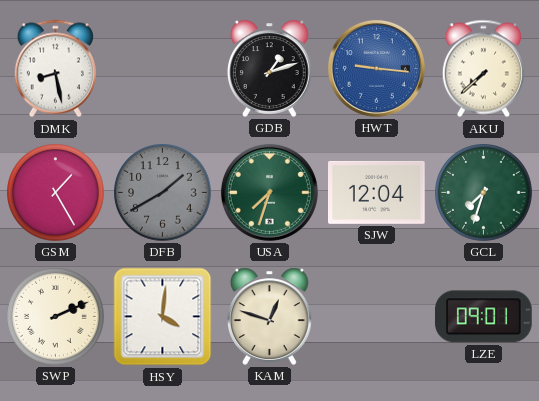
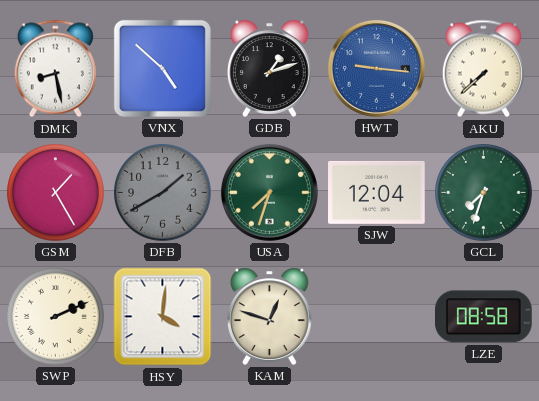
VNX: none -> 4:52
LZE: 09:01 -> 08:58
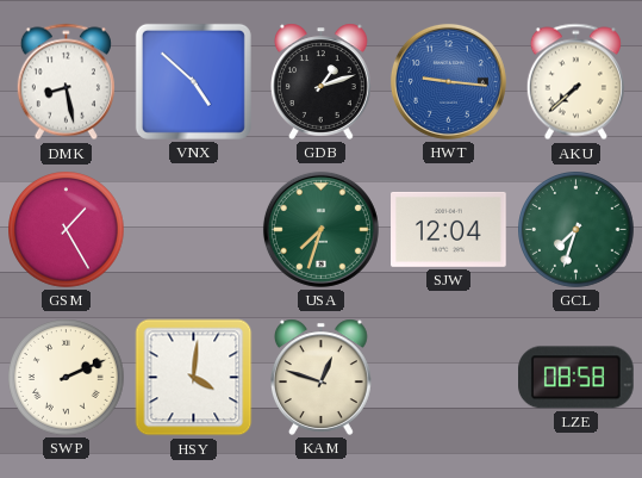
DFB: 1:40 -> none
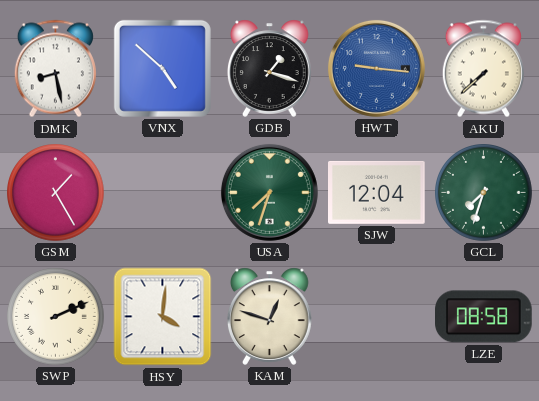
GDB: 1:12 -> 1:18
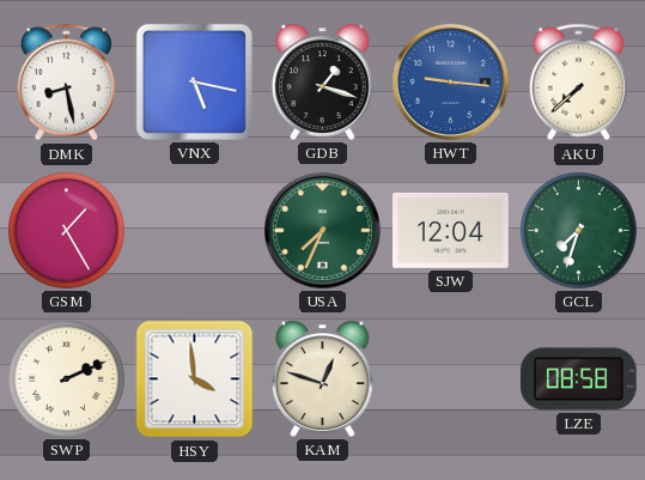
VNX: 4:52 -> 5:17
USA: 7:33 -> 7:34
HSY: 4:01 -> 3:59
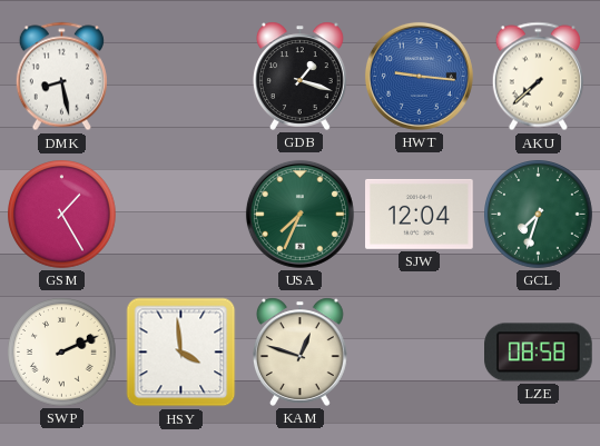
VNX: 5:17 -> none
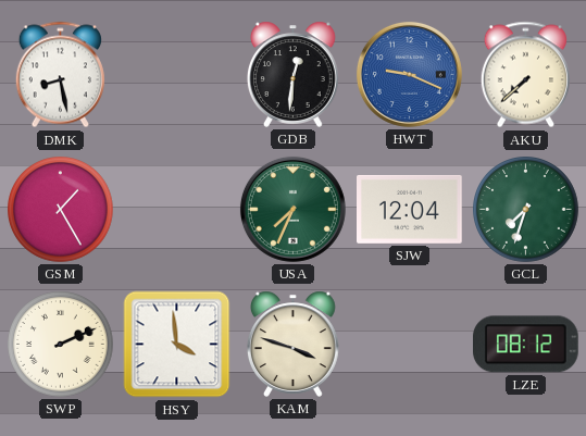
GDB: 1:18 -> 12:31
HWT: 9:16 -> 9:19
KAM: 12:48 -> 3:48
LZE: 08:58 -> 08:12
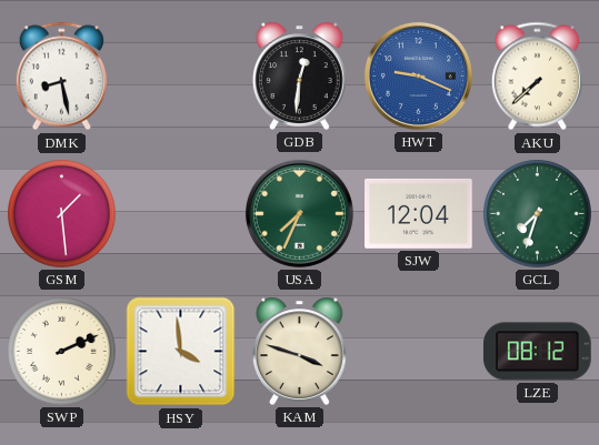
GSM: 1:25 -> 1:29
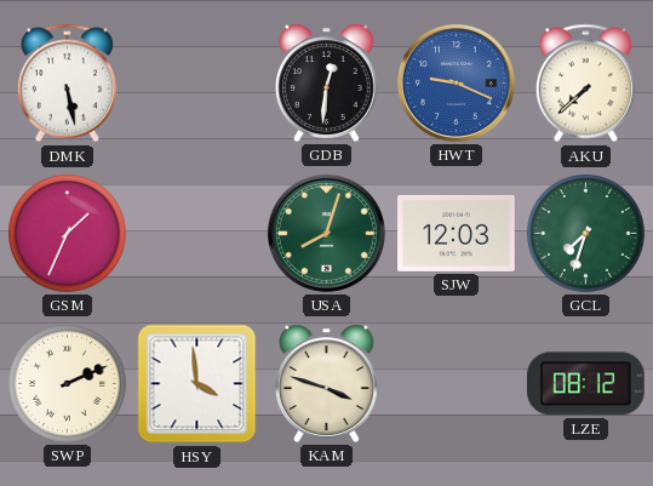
DMK: 8:28 -> 5:28
GSM: 1:29 -> 1:34
USA: 7:34 -> 8:03
SJW: 12:04 -> 12:03
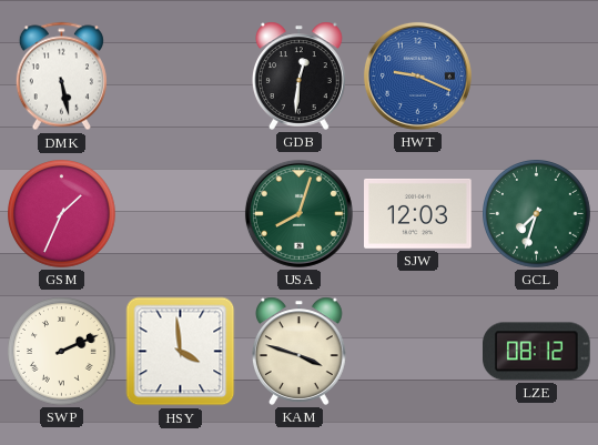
AKU: 7:38 -> none
